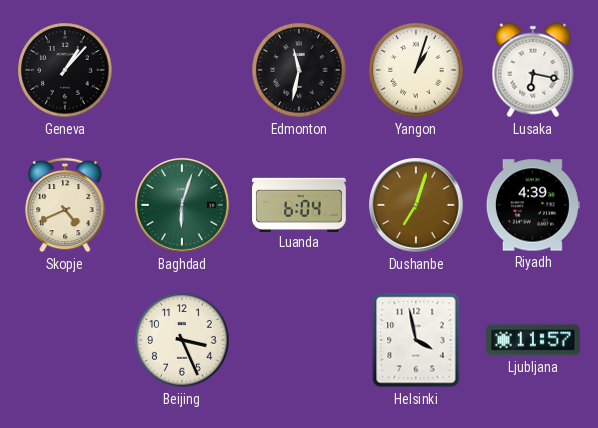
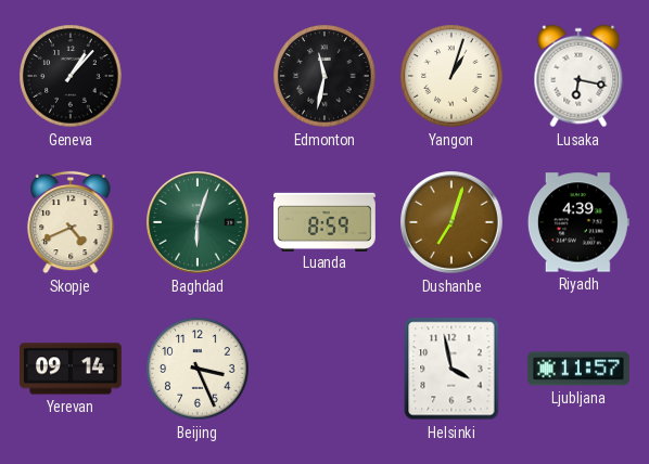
Luanda: 6:04 -> 8:59
Yerevan: none -> 09:14
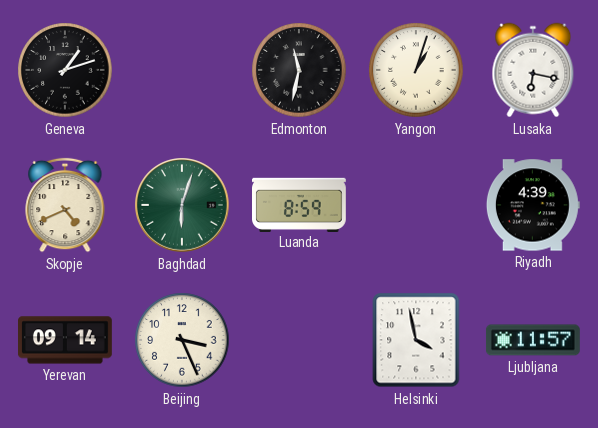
Geneva: 1:07 -> 1:12
Dushanbe: 7:03 -> none
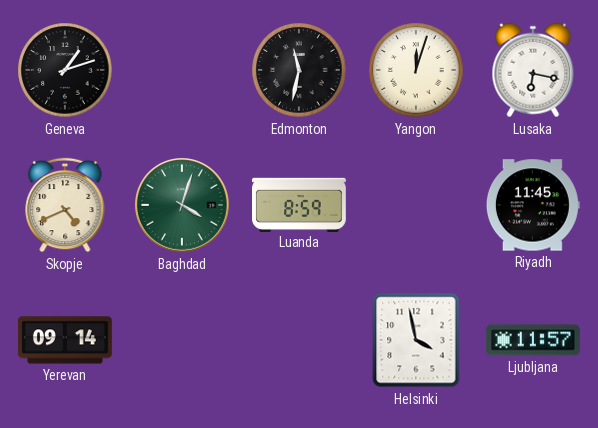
Yangon: 1:03 -> 12:03
Baghdad: 6:03 -> 4:03
Riyadh: 4:39 -> 11:45
Beijing: 3:26 -> none
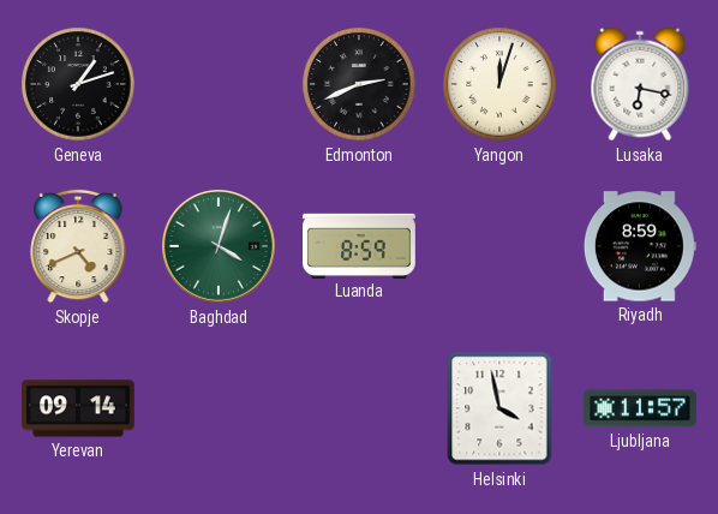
Edmonton: 11:32 -> 2:41
Riyadh: 11:45 -> 8:59
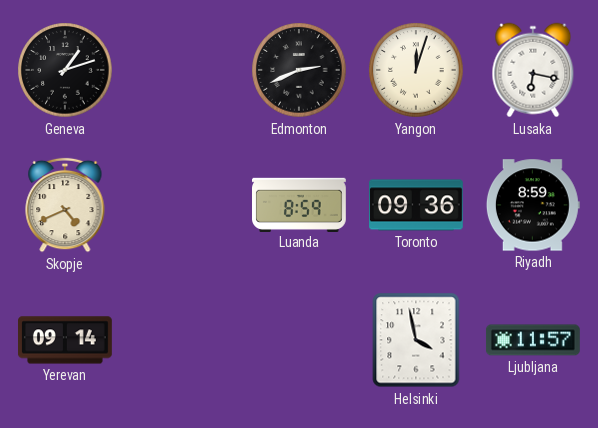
Baghdad: 4:03 -> none
Toronto: none -> 09:36
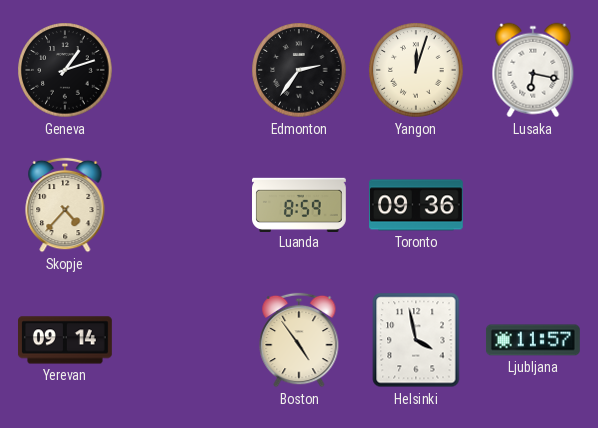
Edmonton: 2:41 -> 2:36
Skopje: 4:41 -> 4:37
Riyadh: 8:59 -> none
Boston: none -> 4:54
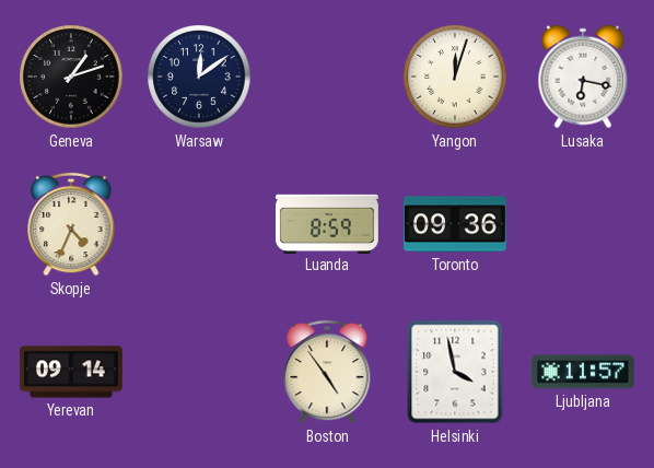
Warsaw: none -> 12:09
Edmonton: 2:36 -> none
Skopje: 4:37 -> 4:34
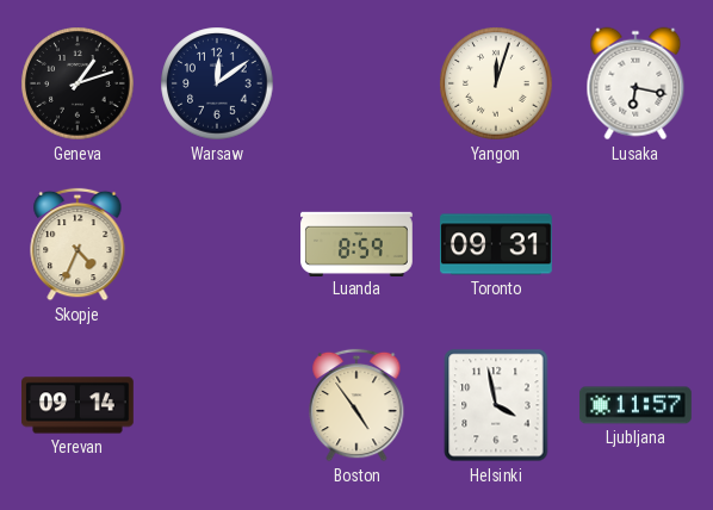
Toronto: 09:36 -> 09:31
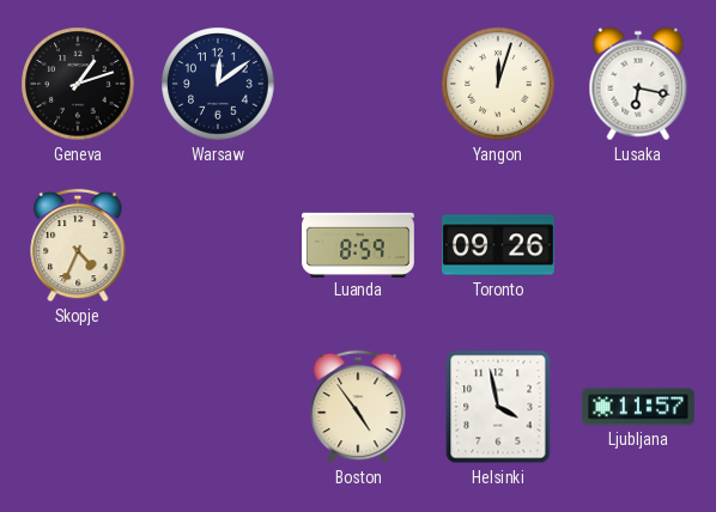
Toronto: 09:31 -> 09:26
Yerevan: 09:14 -> none
